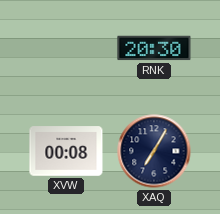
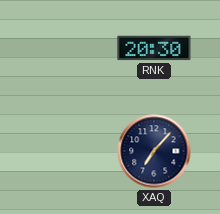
XVW: 00:08 -> none
XAQ: 7:05 -> 7:07
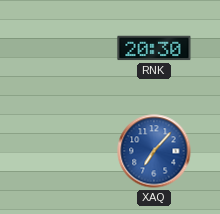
XAQ dial: navy -> blue
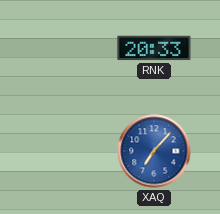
RNK: 20:30 -> 20:33
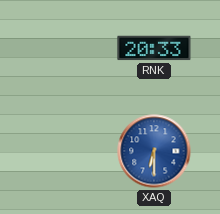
XAQ: 7:07 -> 6:30
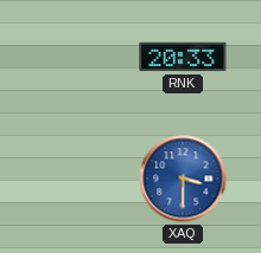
XAQ: 6:30 -> 3:30
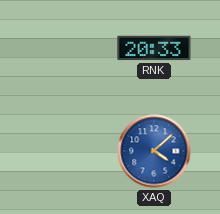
XAQ: 3:30 -> 4:08
